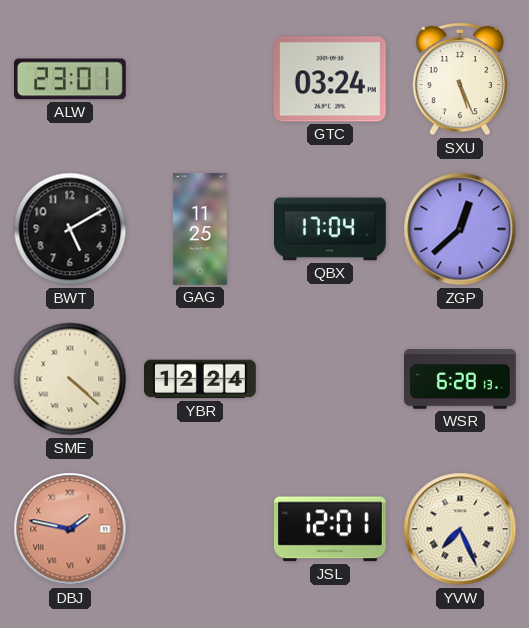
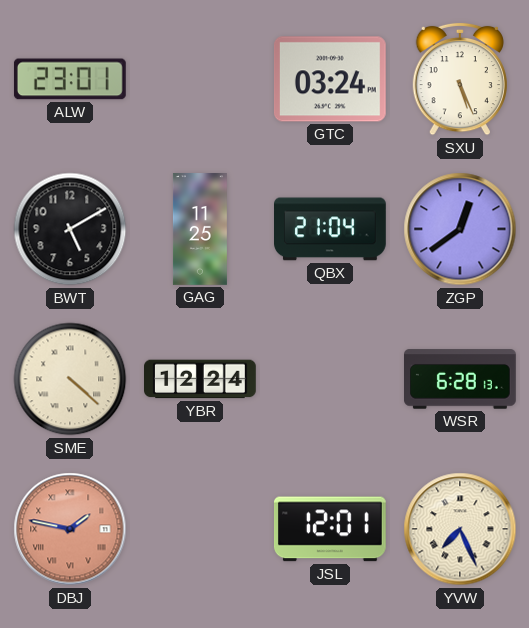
QBX: 17:04 -> 21:04
ZGP: 12:38 -> 12:39
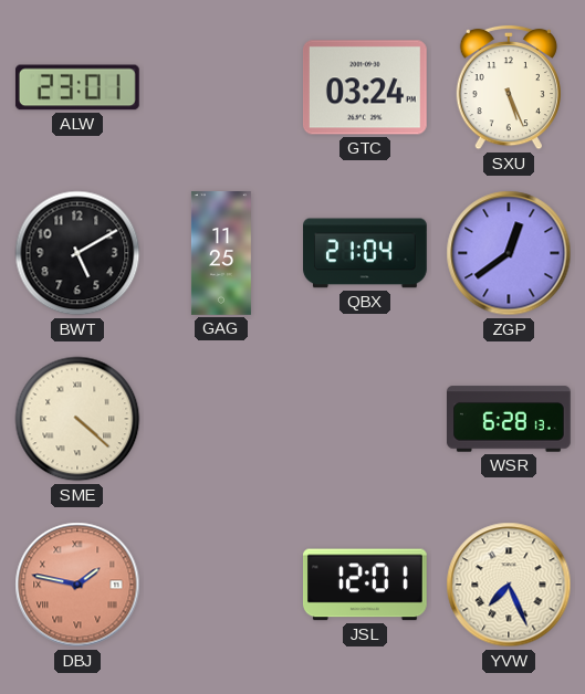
YBR: 12:24 -> none
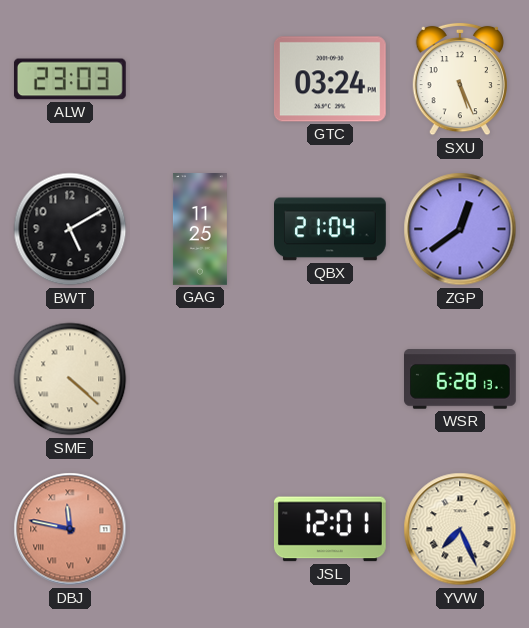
ALW: 23:01 -> 23:03
DBJ: 1:47 -> 11:47
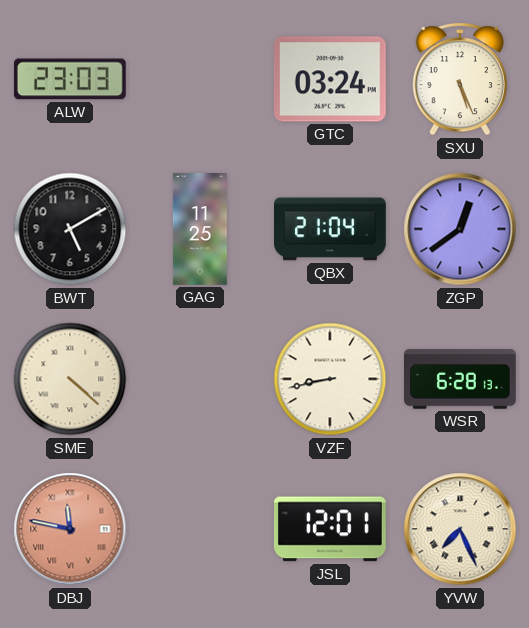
VZF: none -> 8:43
